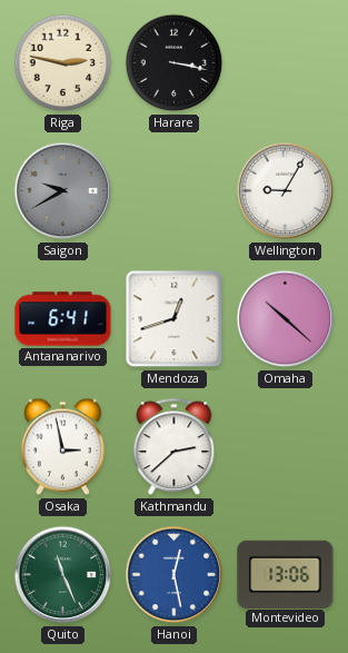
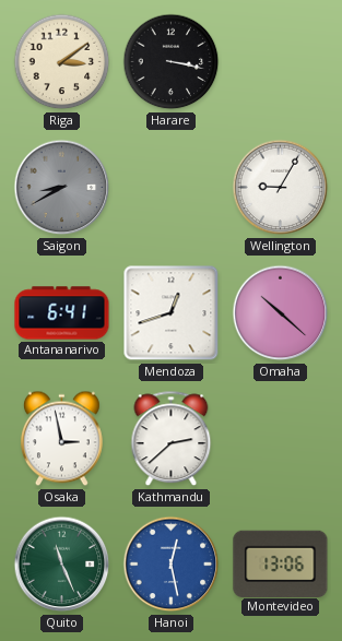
Riga: 2:47 -> 3:09
Saigon: 9:40 -> 8:40
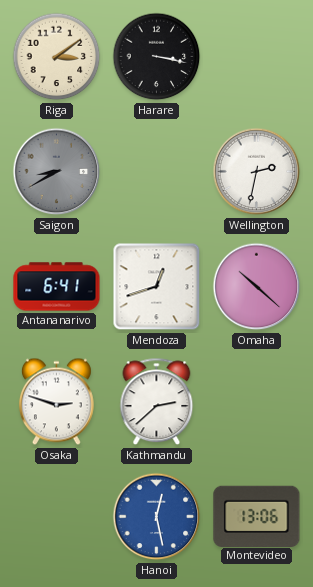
Wellington: 9:05 -> 2:32
Osaka: 2:58 -> 2:48
Quito: 11:26 -> none
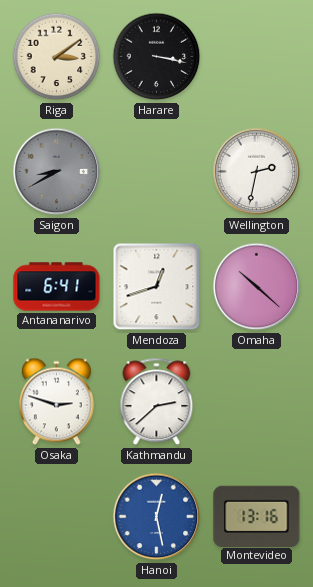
Montevideo: 13:06 -> 13:16
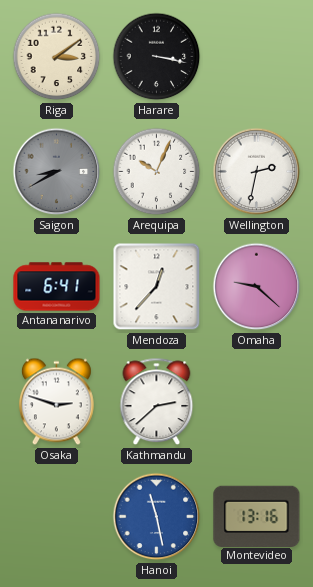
Arequipa: none -> 10:04
Mendoza: 12:42 -> 12:37
Omaha: 10:22 -> 9:22
Hanoi: 12:28 -> 11:28
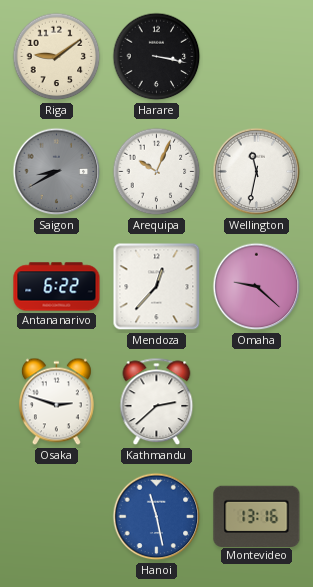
Riga: 3:09 -> 9:09
Wellington: 2:32 -> 11:32
Antananarivo: 6:41 -> 6:22
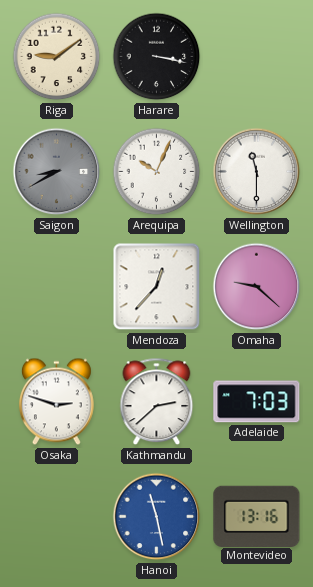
Wellington: 11:32 -> 11:30
Antananarivo: 6:22 -> none
Adelaide: none -> 7:03
